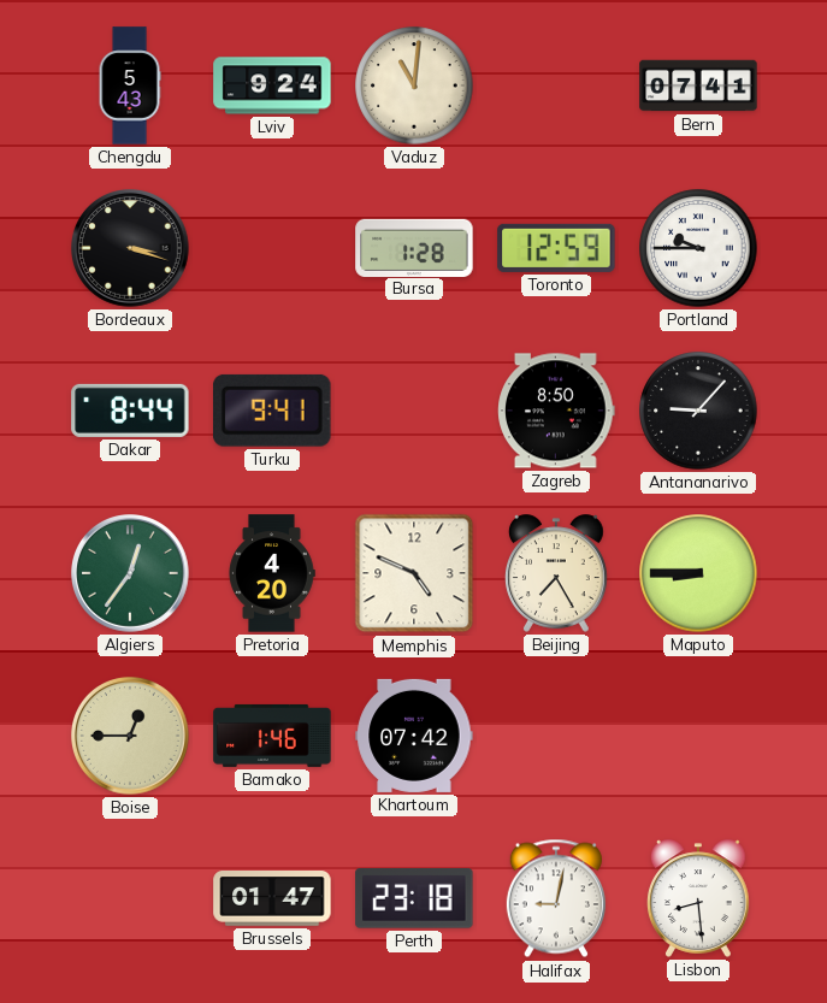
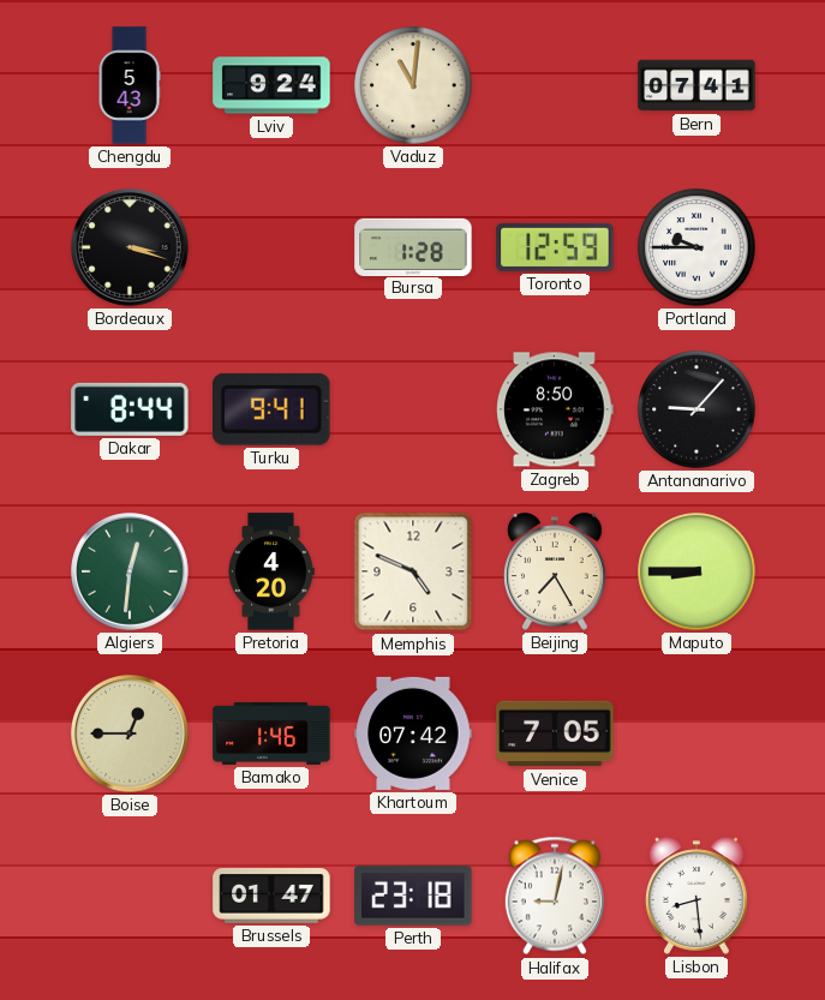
Algiers: 12:36 -> 12:31
Venice: none -> 7:05
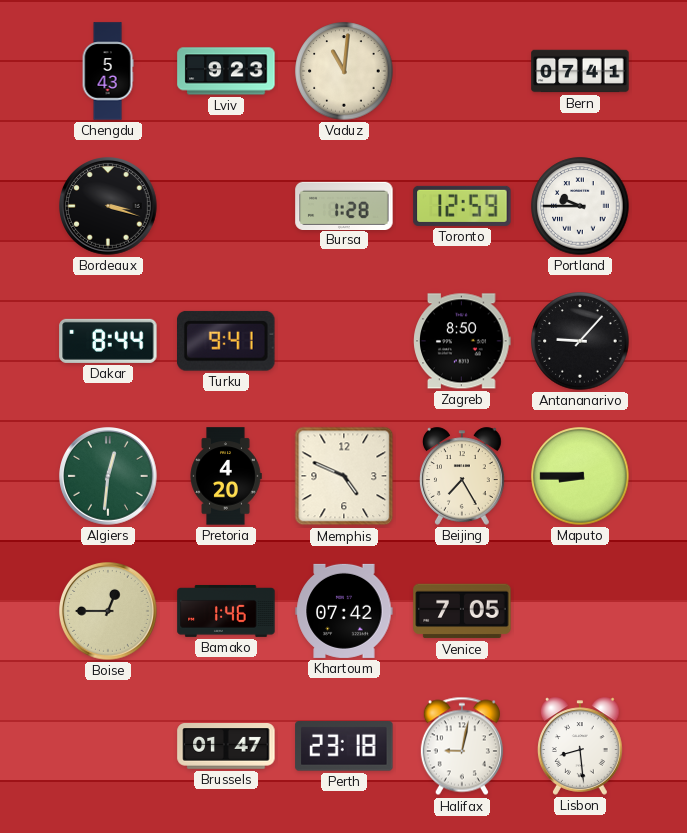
Lviv: 9:24 -> 9:23
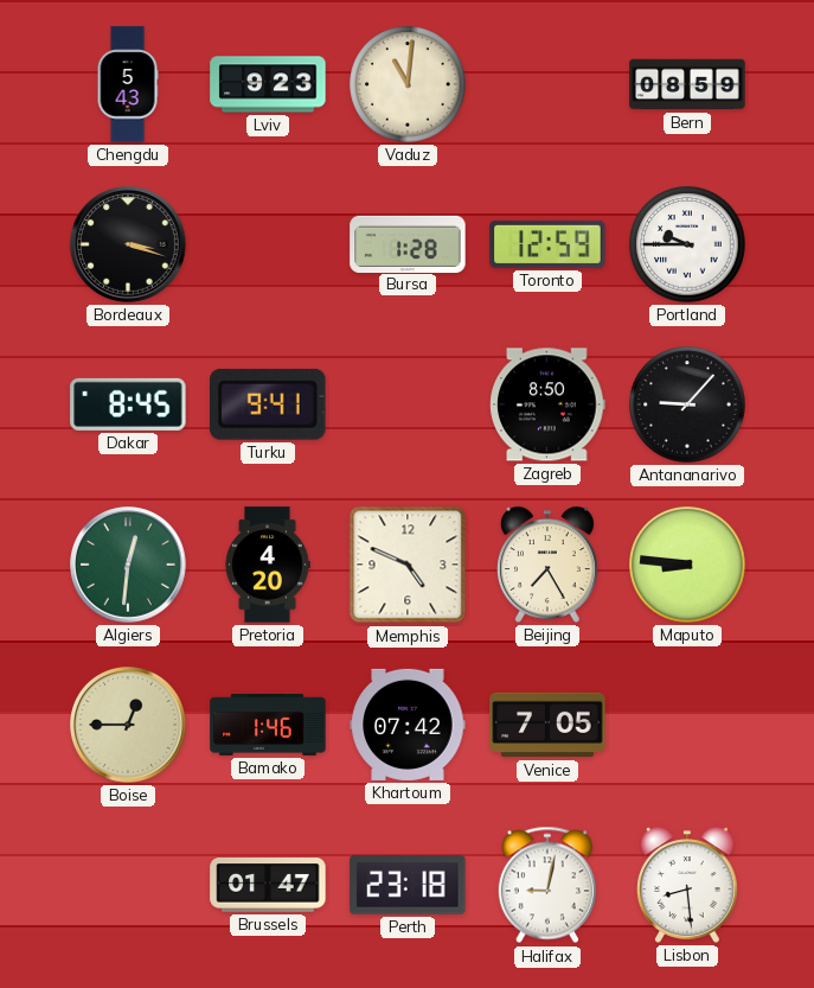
Bern: 07:41 -> 08:59
Dakar: 8:44 -> 8:45
Maputo: 8:45 -> 8:46
